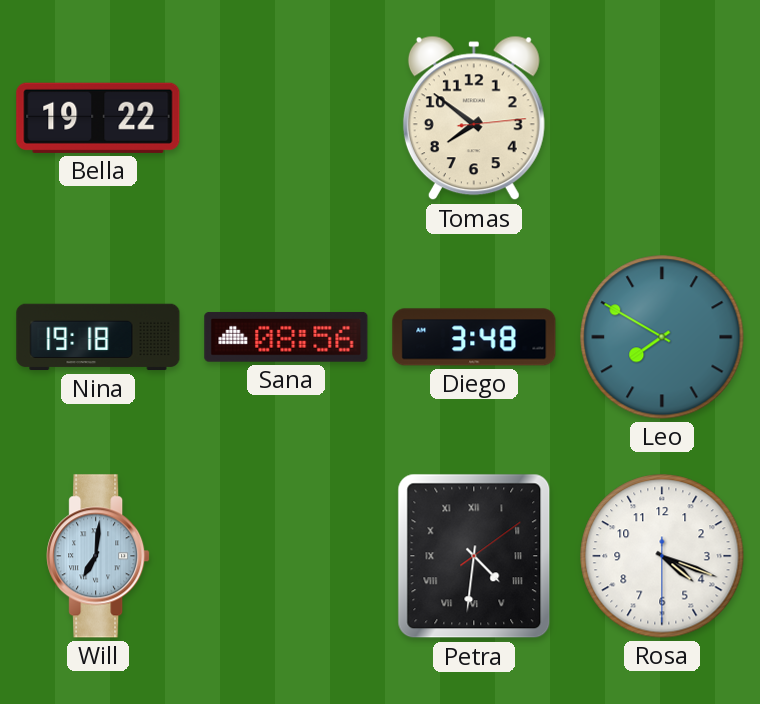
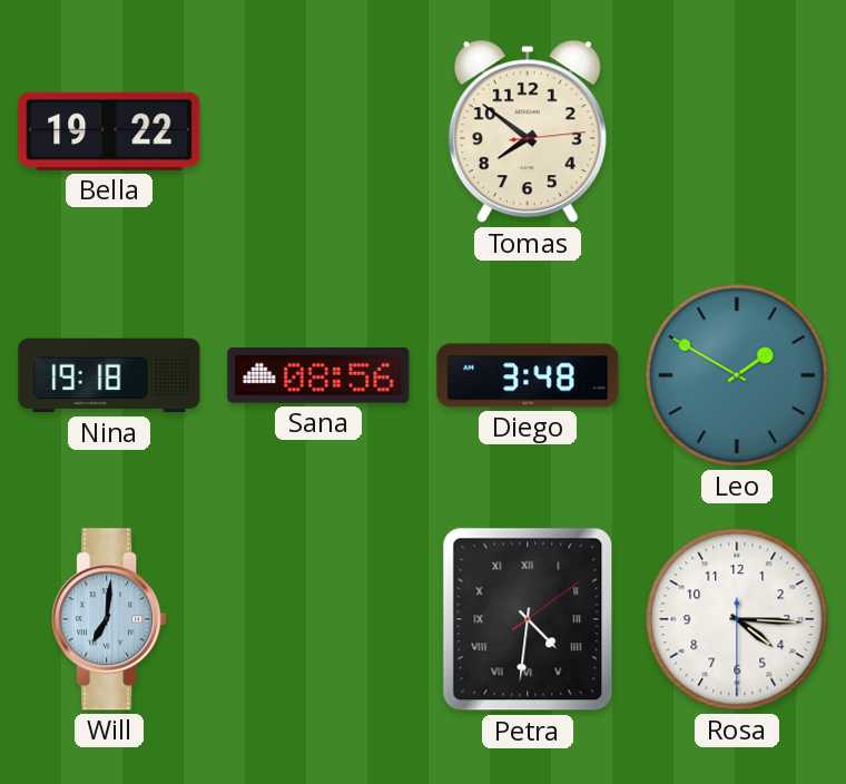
Leo: 7:50 -> 1:50
Rosa: 4:18 -> 4:15
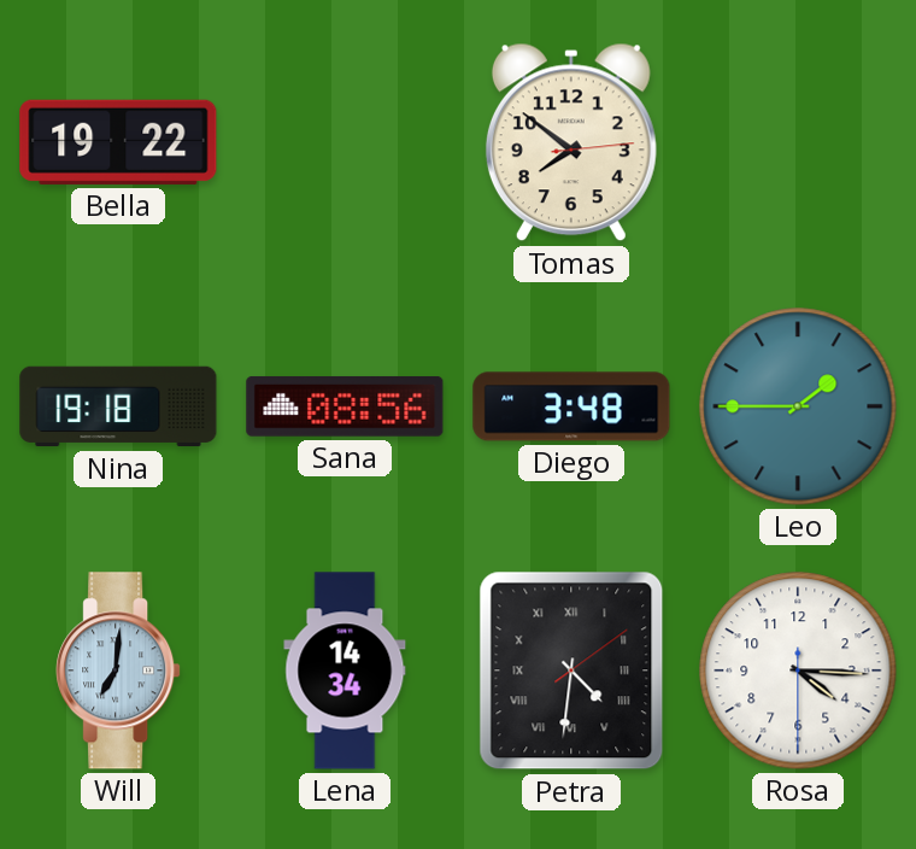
Leo: 1:50 -> 1:45
Lena: none -> 14:34
